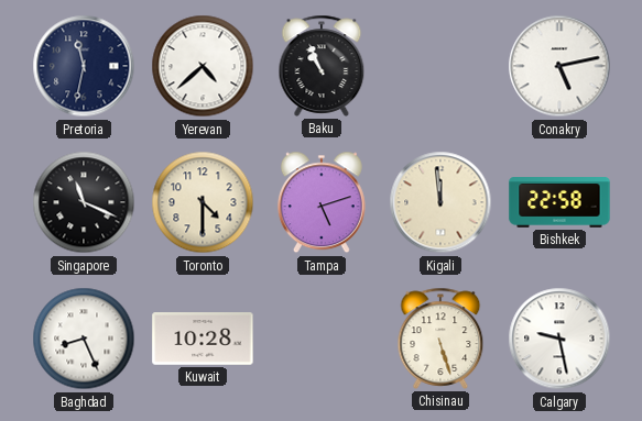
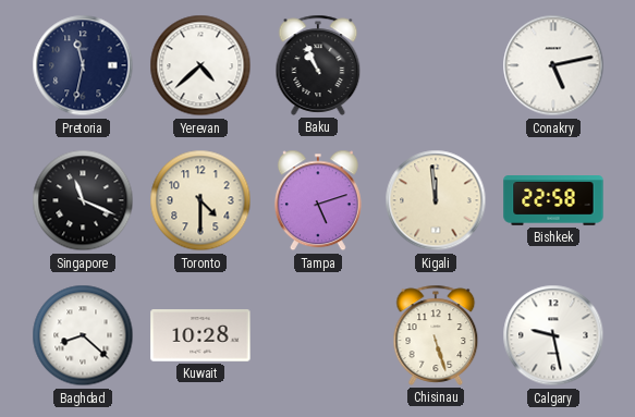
Baghdad: 8:26 -> 8:22
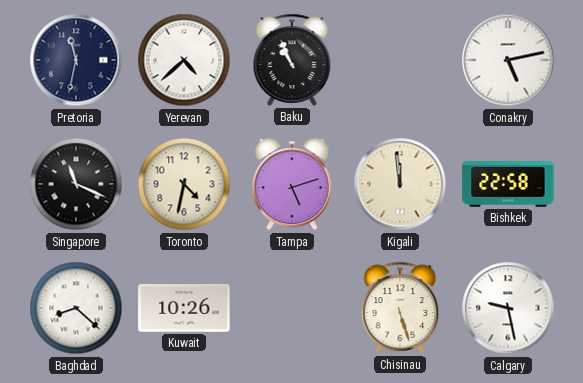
Toronto: 4:30 -> 4:32
Kuwait: 10:28 -> 10:26
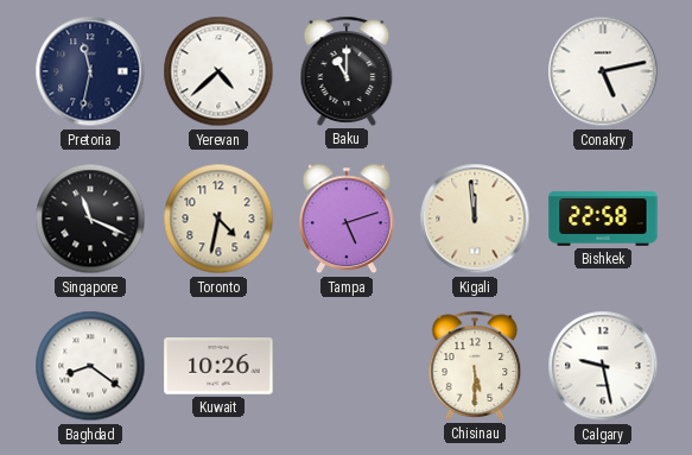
Baku: 10:56 -> 11:00
Baghdad: 8:22 -> 8:21
Chisinau: 5:27 -> 5:30
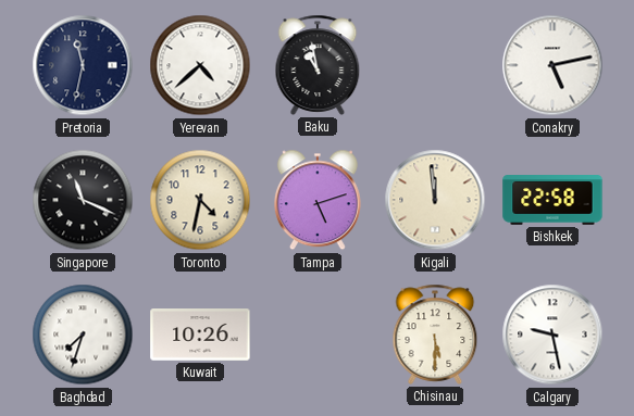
Baku: 11:00 -> 10:58
Baghdad: 8:21 -> 7:33
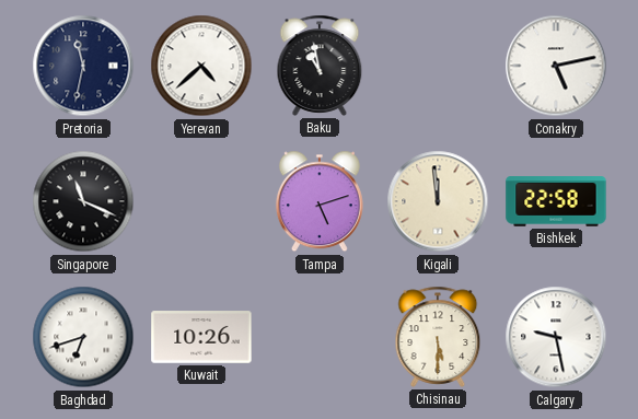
Toronto: 4:32 -> none
Baghdad: 7:33 -> 6:42
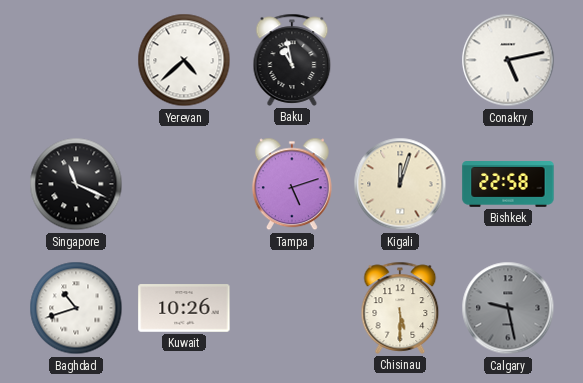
Pretoria: 11:32 -> none
Kigali: 11:59 -> 12:03
Baghdad: 6:42 -> 10:42
Calgary dial: white -> grey
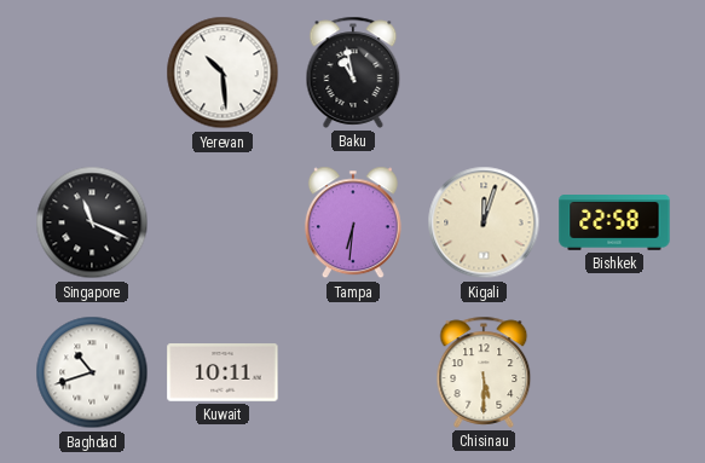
Yerevan: 4:38 -> 10:29
Conakry: 5:13 -> none
Tampa: 5:12 -> 6:31
Kuwait: 10:26 -> 10:11
Calgary: 9:28 -> none
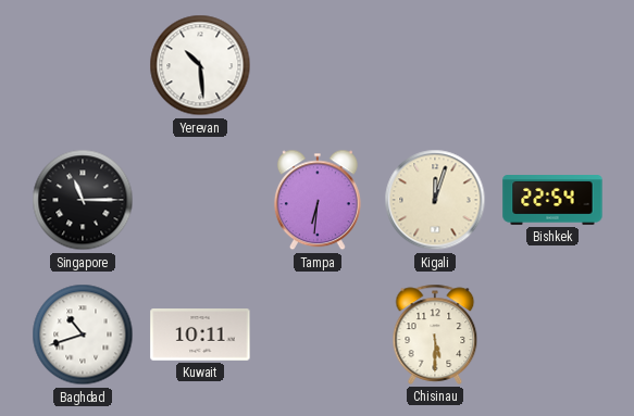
Baku: 10:58 -> none
Singapore: 11:19 -> 11:15
Bishkek: 22:58 -> 22:54
